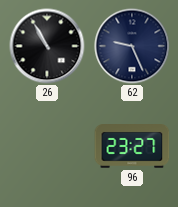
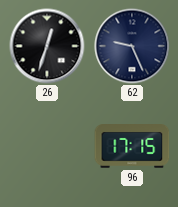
26: 10:55 -> 12:33
96: 23:27 -> 17:15
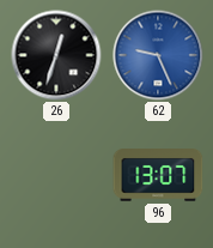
62 dial: navy -> blue
96: 17:15 -> 13:07
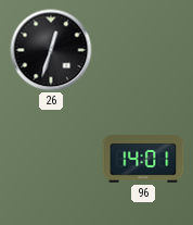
62: 9:26 -> none
96: 13:07 -> 14:01
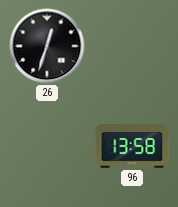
96: 14:01 -> 13:58
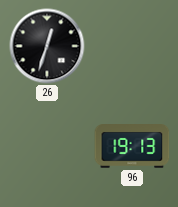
96: 13:58 -> 19:13
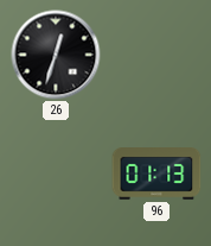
96: 19:13 -> 01:13
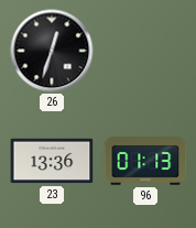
23: none -> 13:36
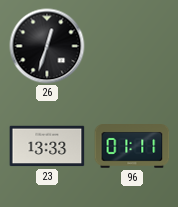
23: 13:36 -> 13:33
96: 01:13 -> 01:11
